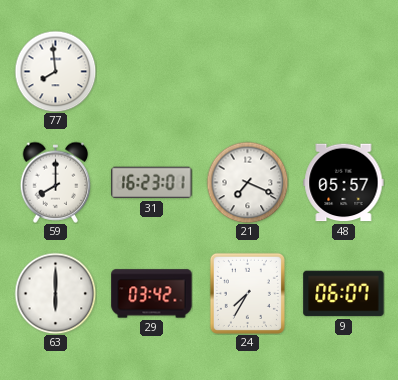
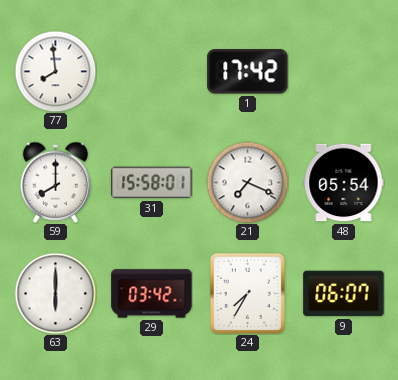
1: none -> 17:42
31: 16:23 -> 15:58
48: 05:57 -> 05:54
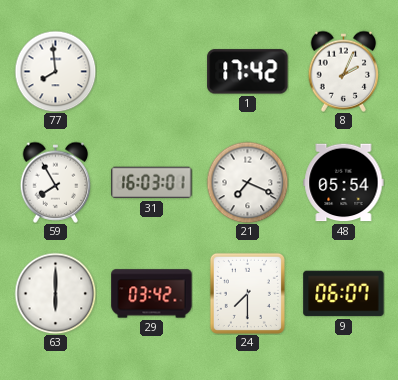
8: none -> 2:04
59: 8:00 -> 7:55
31: 15:58 -> 16:03
24: 7:35 -> 7:30
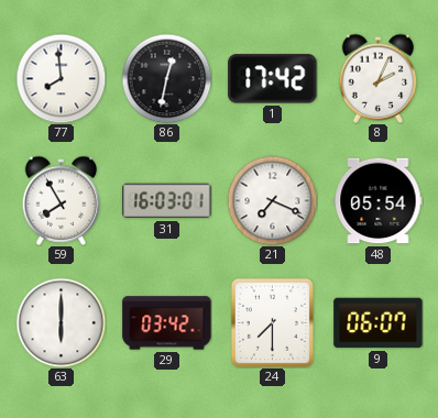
86: none -> 12:32
